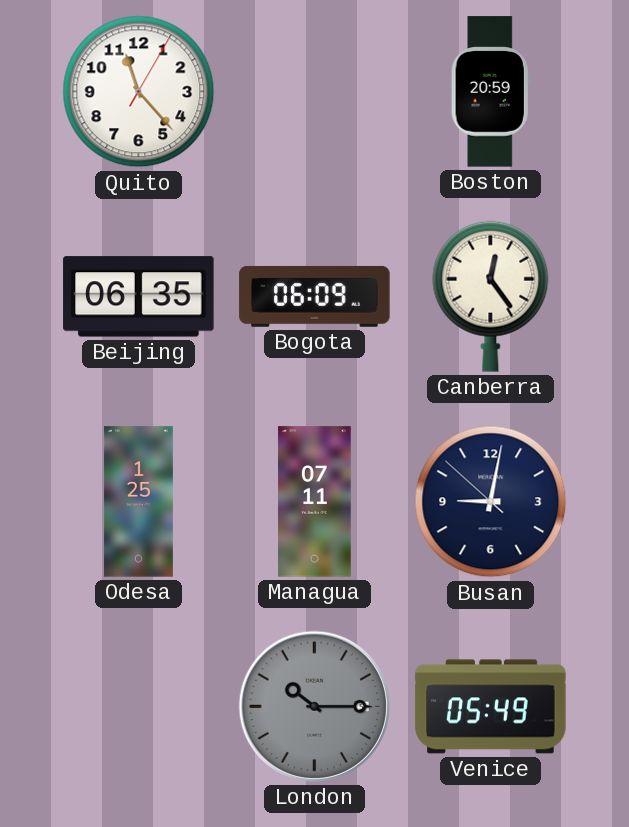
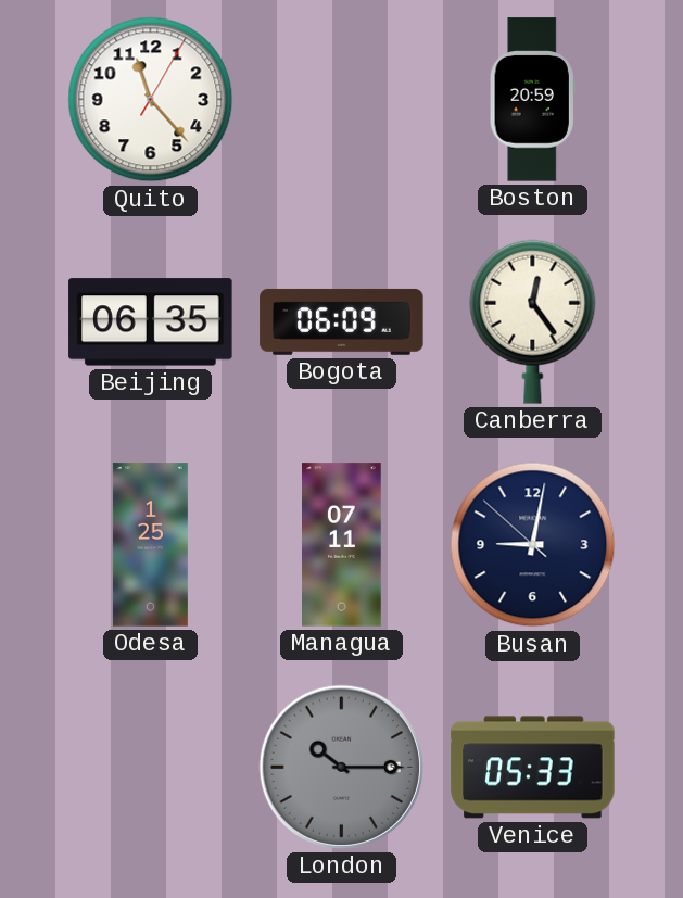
Venice: 05:49 -> 05:33
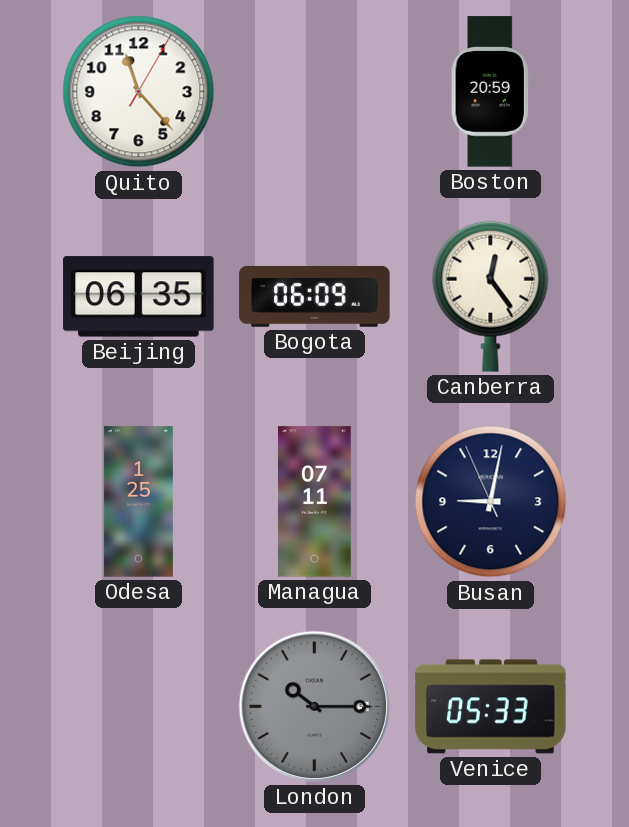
Busan: 9:01:52 -> 9:01:56
